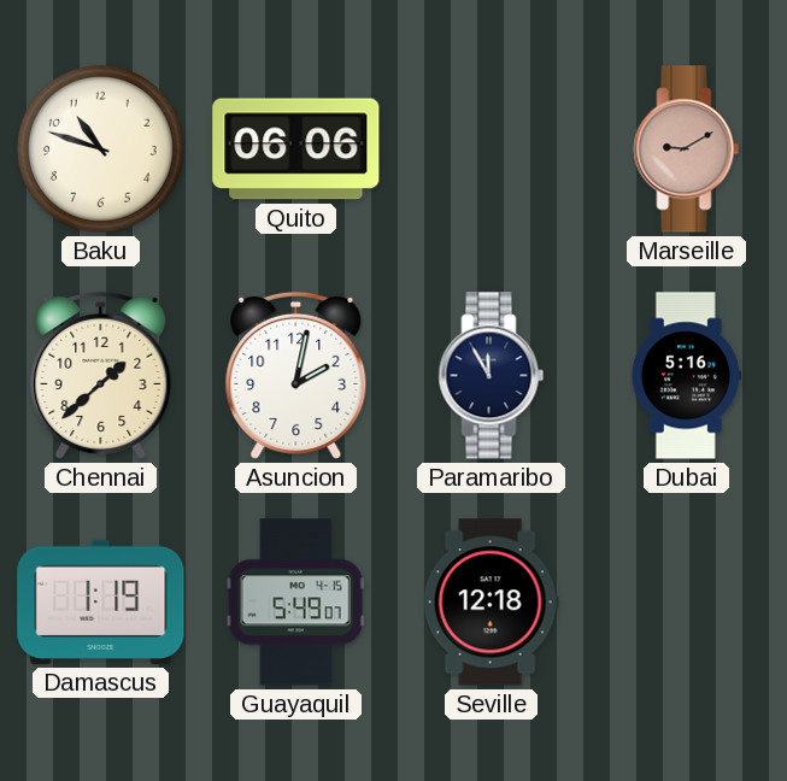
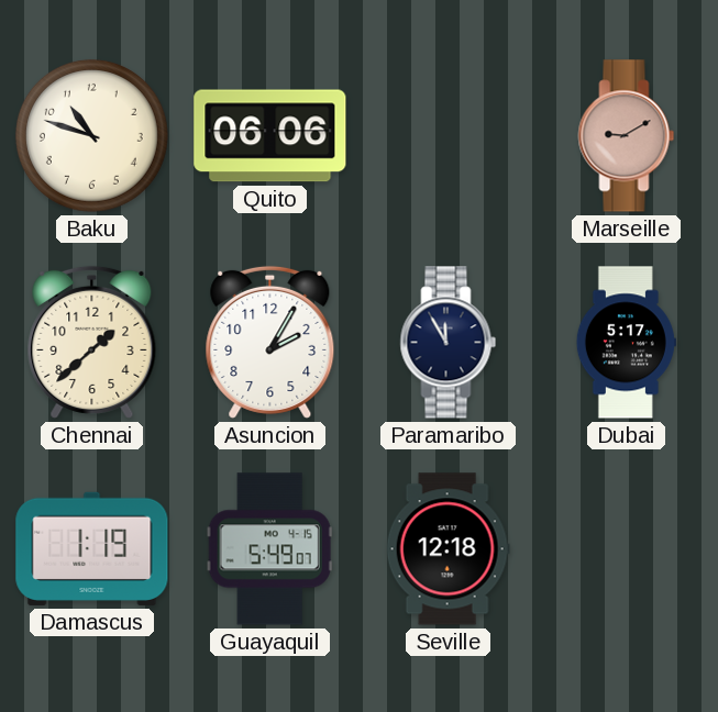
Asuncion: 2:02 -> 2:05
Dubai: 5:16 -> 5:17
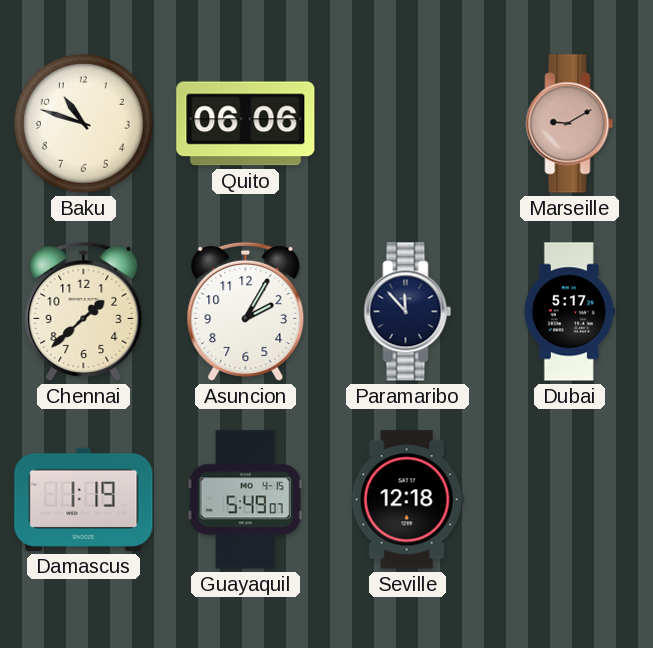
Paramaribo: 11:55 -> 11:53
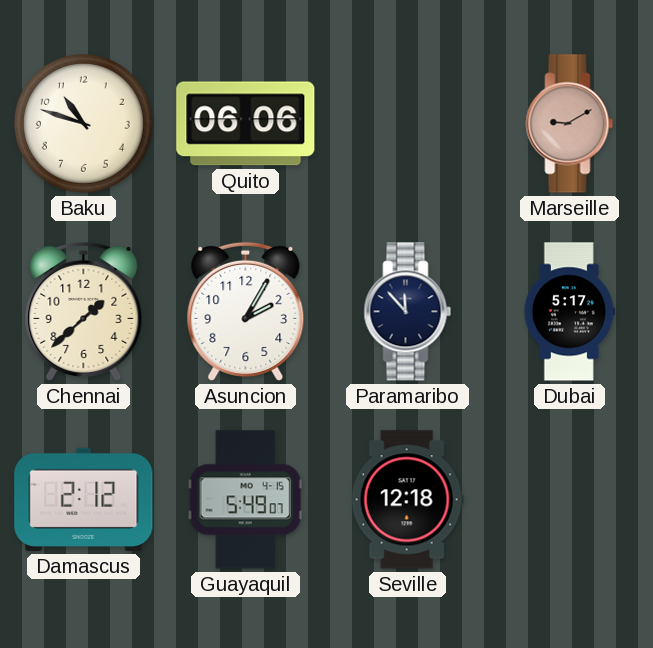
Damascus: 1:19 -> 2:12
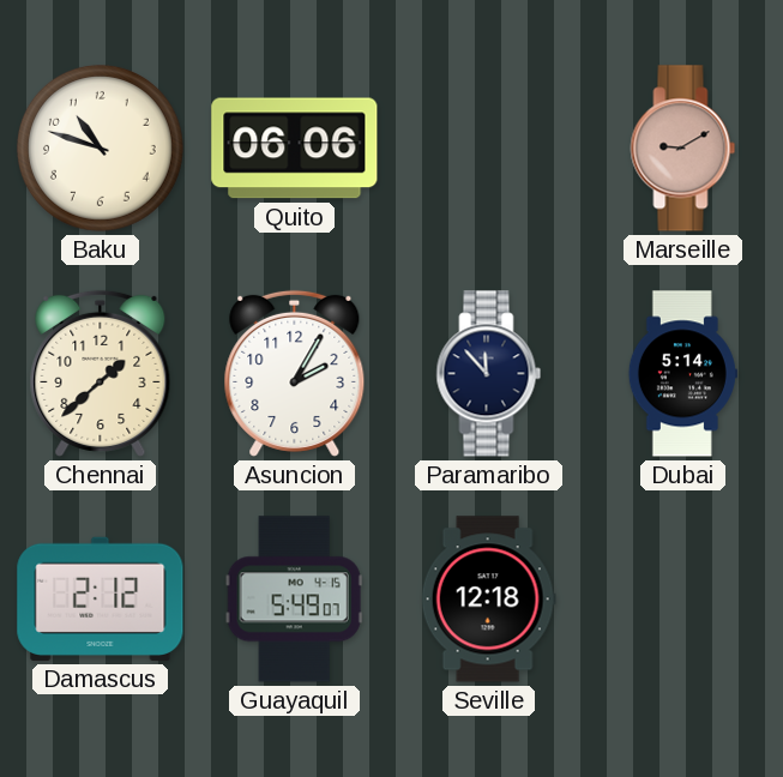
Dubai: 5:17 -> 5:14
